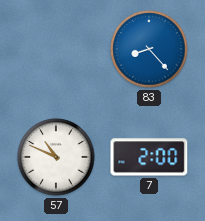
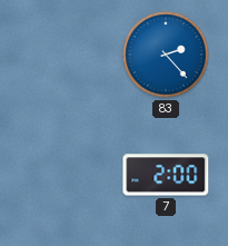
83: 8:23 -> 2:23
57: 10:49 -> none
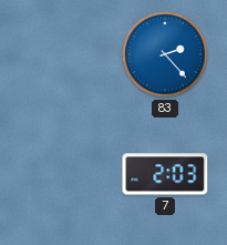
7: 2:00 -> 2:03
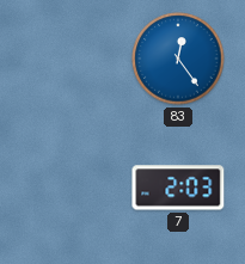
83: 2:23 -> 12:24
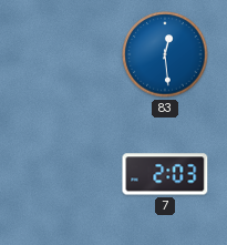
83: 12:24 -> 12:29
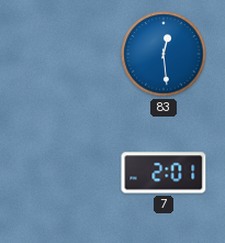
7: 2:03 -> 2:01
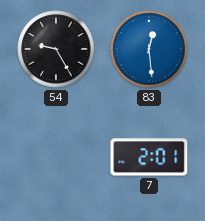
54: none -> 9:25
